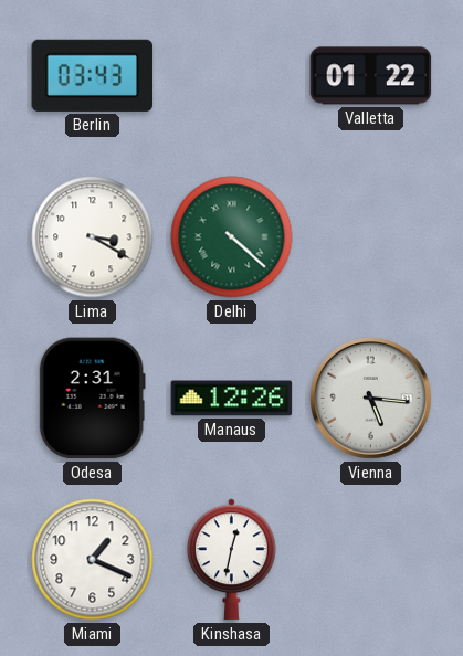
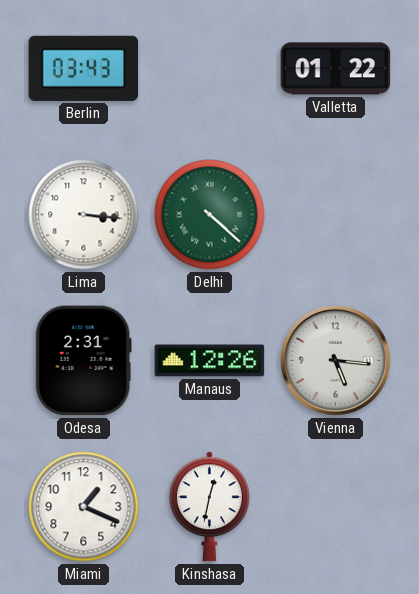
Lima: 3:20 -> 3:16
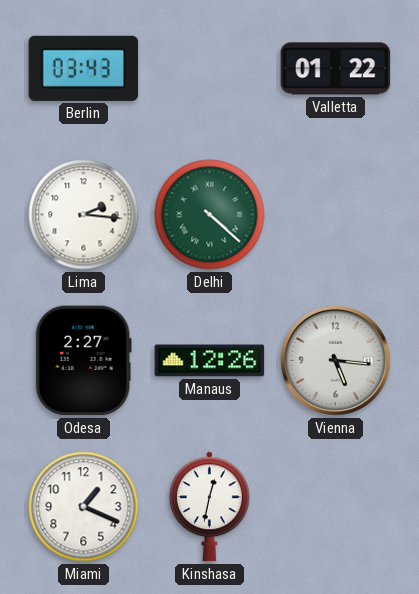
Lima: 3:16 -> 2:16
Odesa: 2:31 -> 2:27
